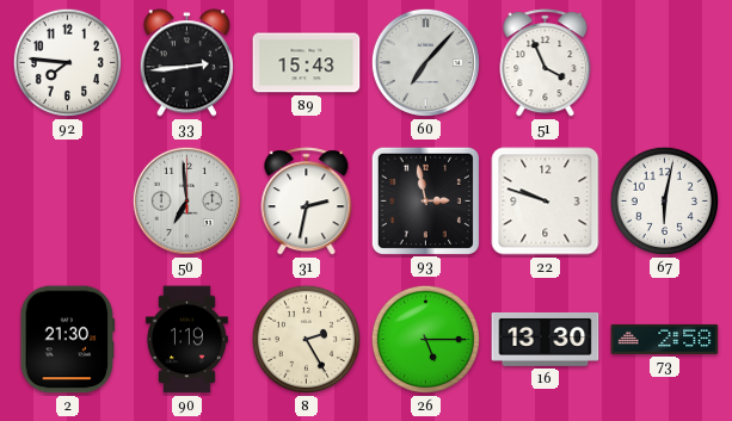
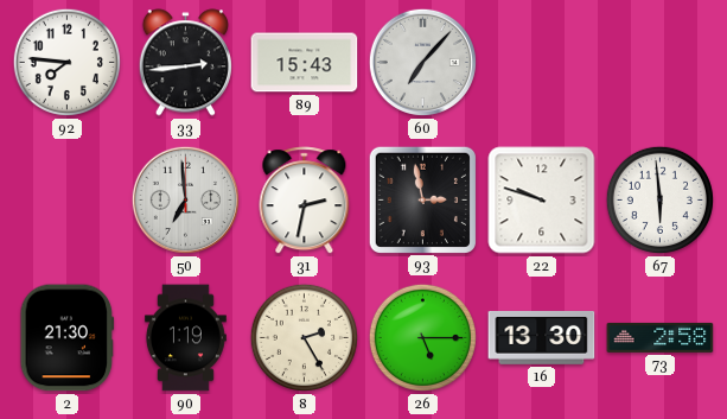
51: 3:56 -> none
67: 6:02 -> 5:59
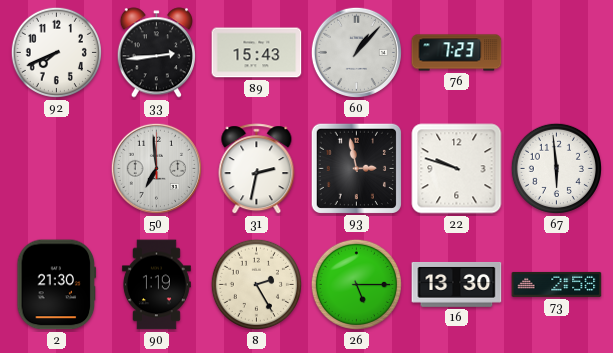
92: 7:46 -> 7:41
60: 7:07 -> 1:07
76: none -> 7:23
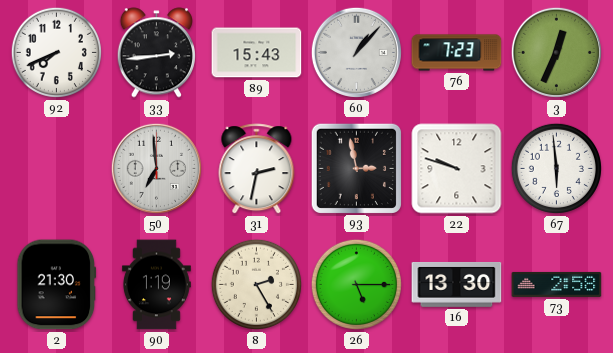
3: none -> 12:34
